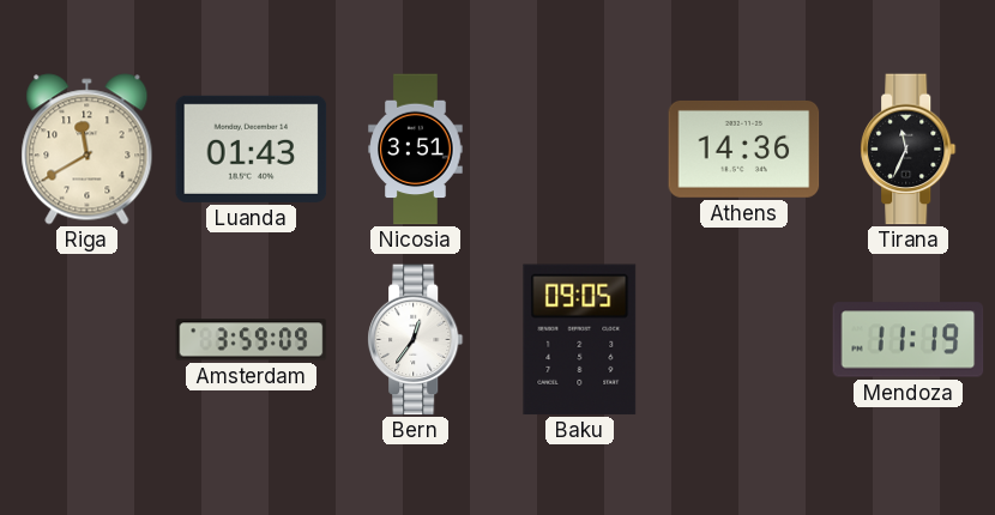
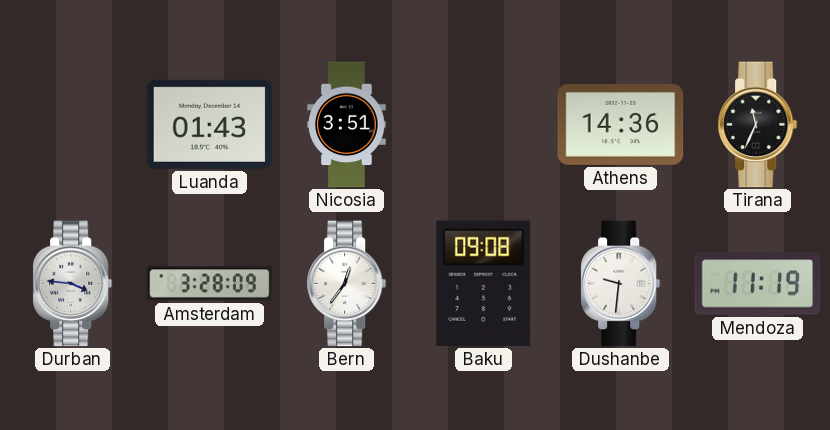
Riga: 11:40 -> none
Durban: none -> 3:46
Amsterdam: 3:59 -> 3:28
Baku: 09:05 -> 09:08
Dushanbe: none -> 9:31
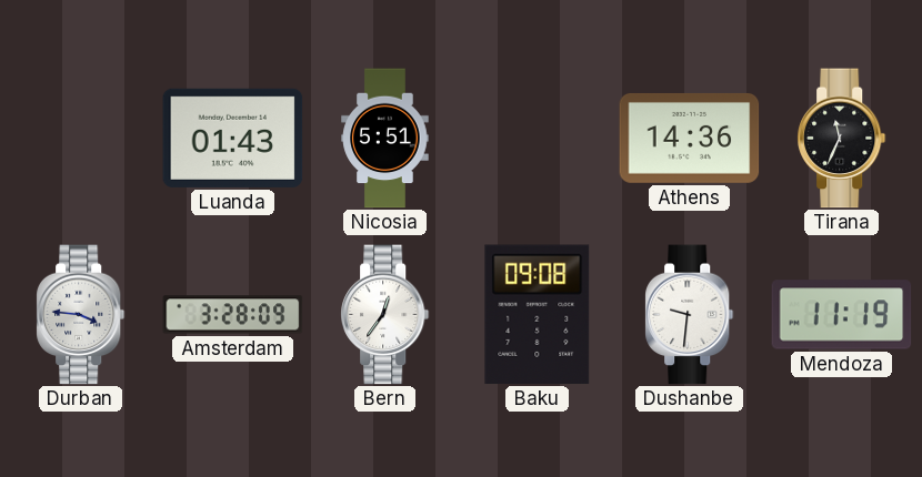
Nicosia: 3:51 -> 5:51
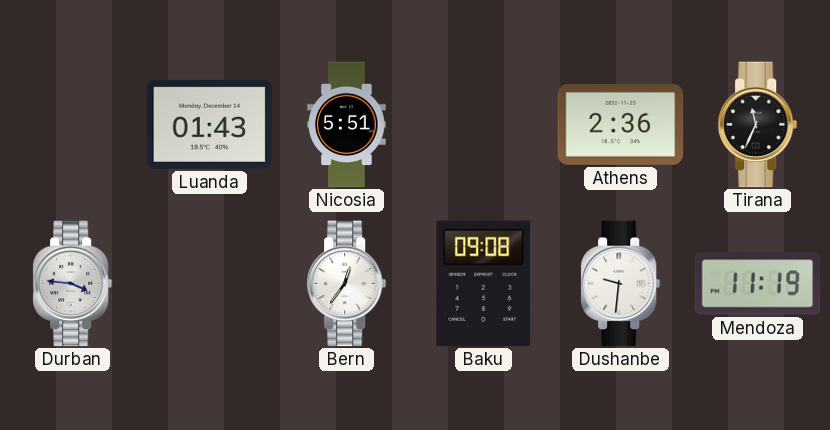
Athens: 14:36 -> 2:36
Amsterdam: 3:28 -> none
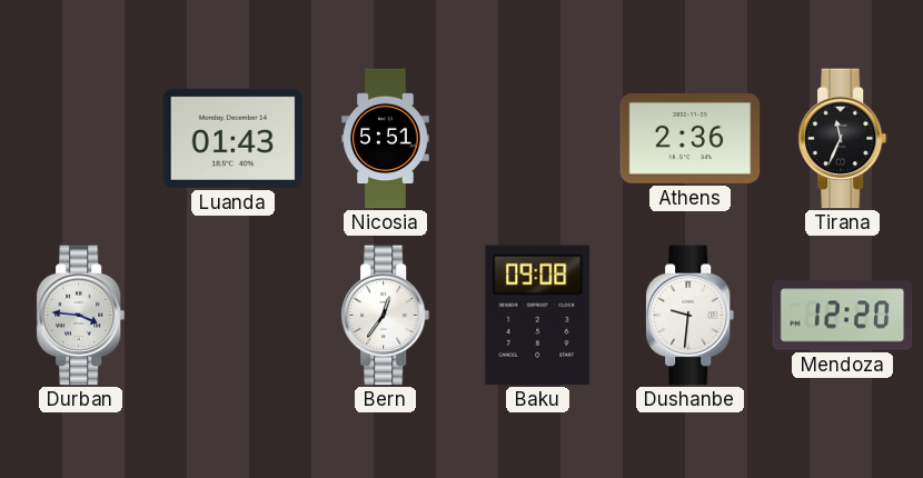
Mendoza: 11:19 -> 12:20
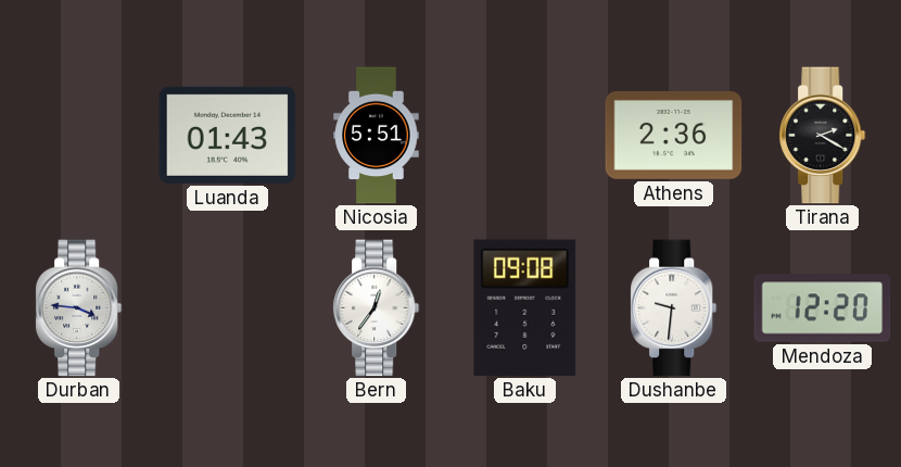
Tirana: 11:34 -> 2:20
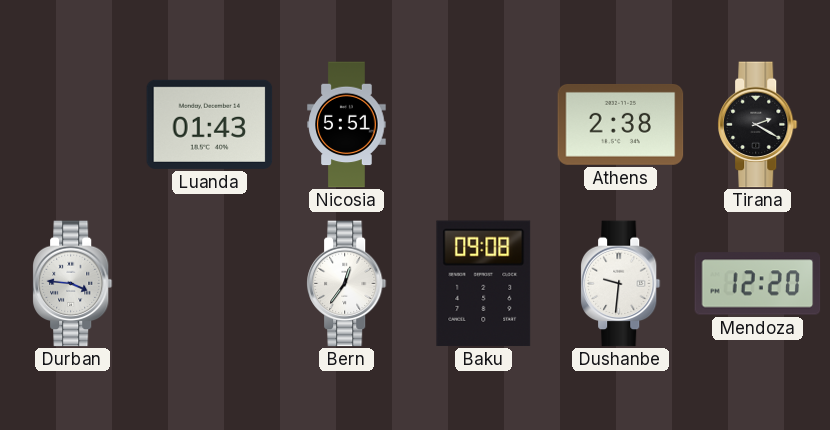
Athens: 2:36 -> 2:38
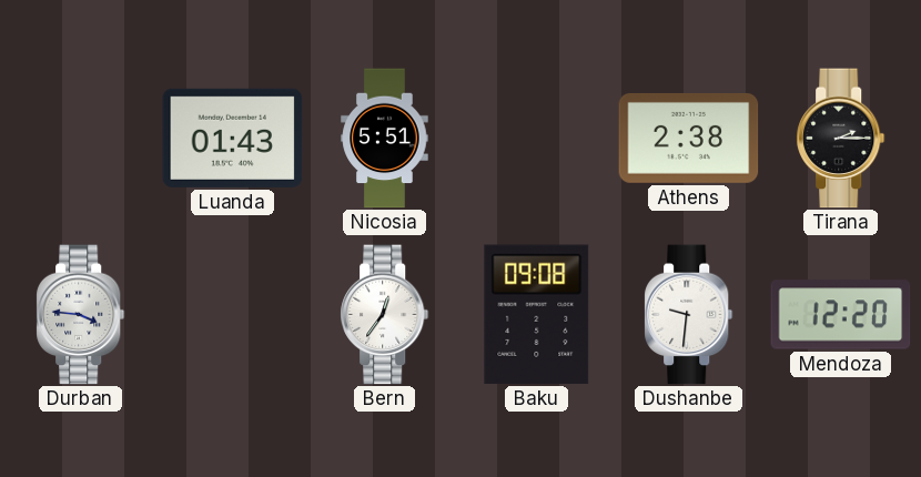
Tirana: 2:20 -> 2:15
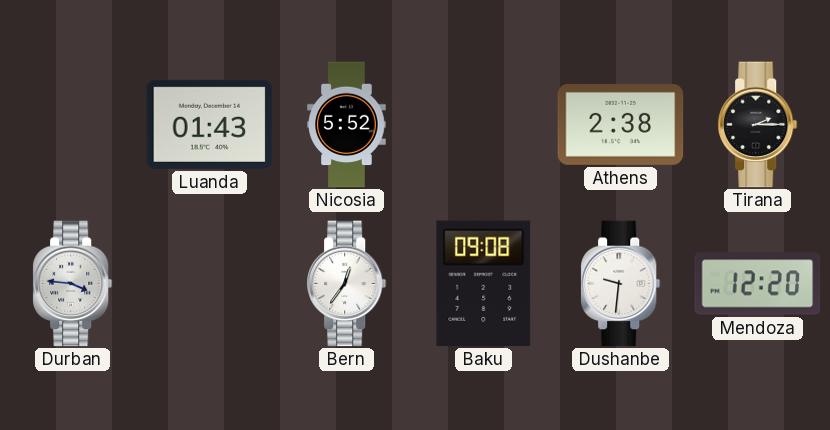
Nicosia: 5:51 -> 5:52
